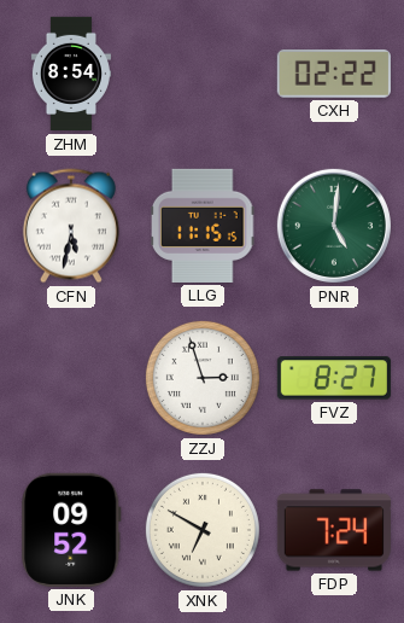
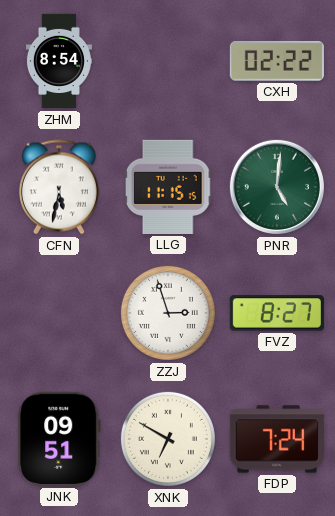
JNK: 09:52 -> 09:51
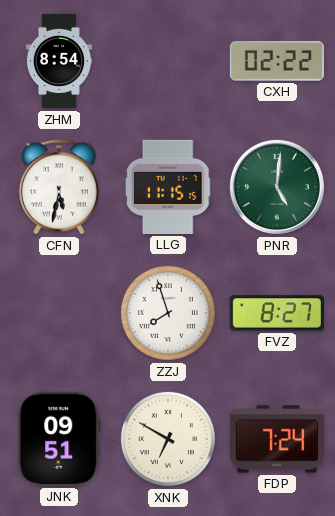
ZZJ: 2:57 -> 7:57
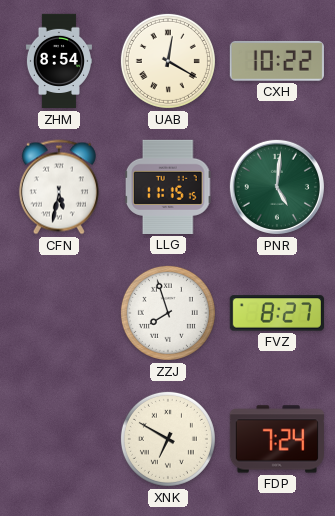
UAB: none -> 12:20
CXH: 02:22 -> 10:22
JNK: 09:51 -> none
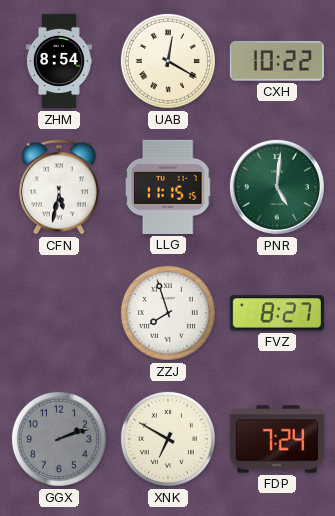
GGX: none -> 2:12
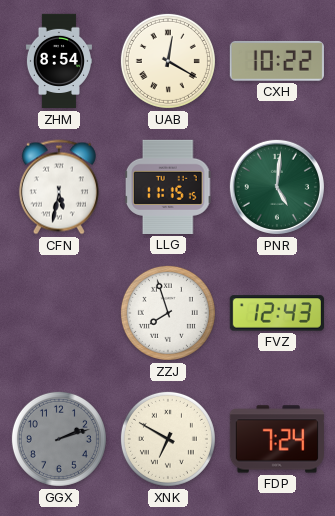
FVZ: 8:27 -> 12:43
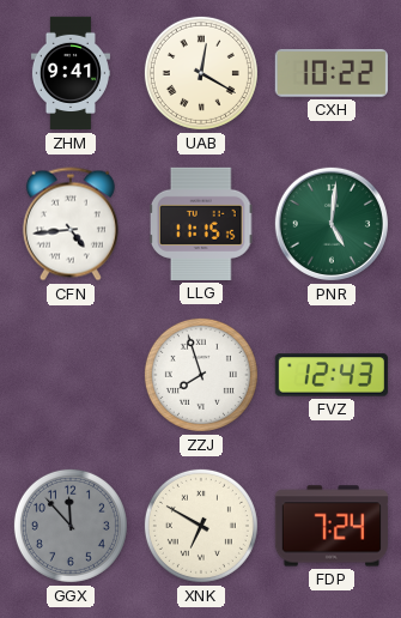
ZHM: 8:54 -> 9:41
CFN: 5:32 -> 4:44
GGX: 2:12 -> 11:53
